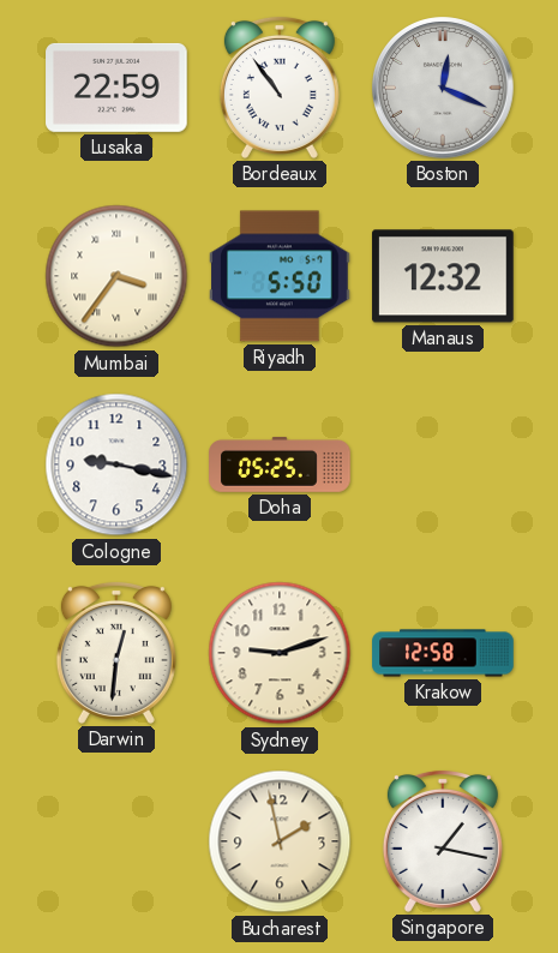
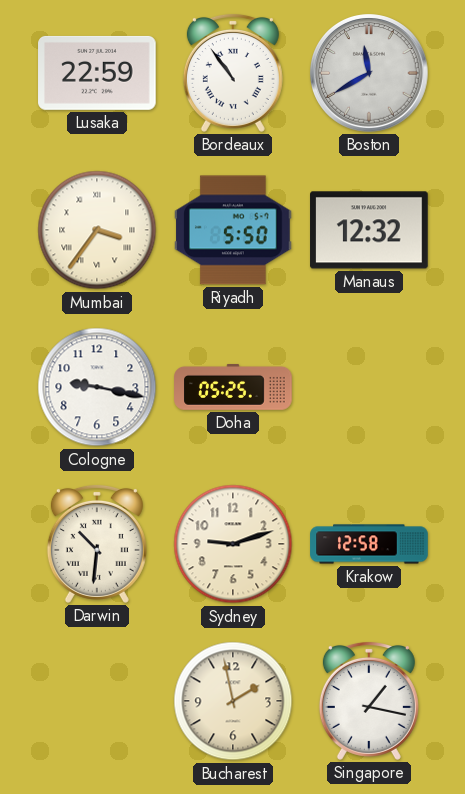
Boston: 12:19 -> 11:40
Darwin: 12:31 -> 10:31
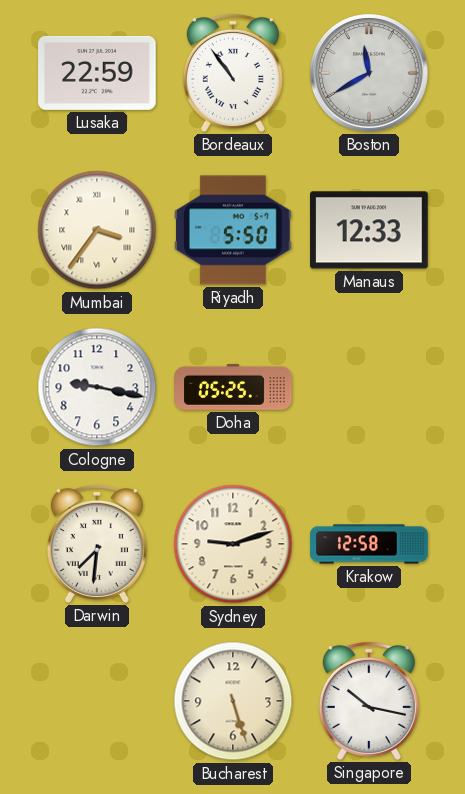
Manaus: 12:32 -> 12:33
Darwin: 10:31 -> 7:31
Bucharest: 1:58 -> 5:27
Singapore: 1:17 -> 10:17
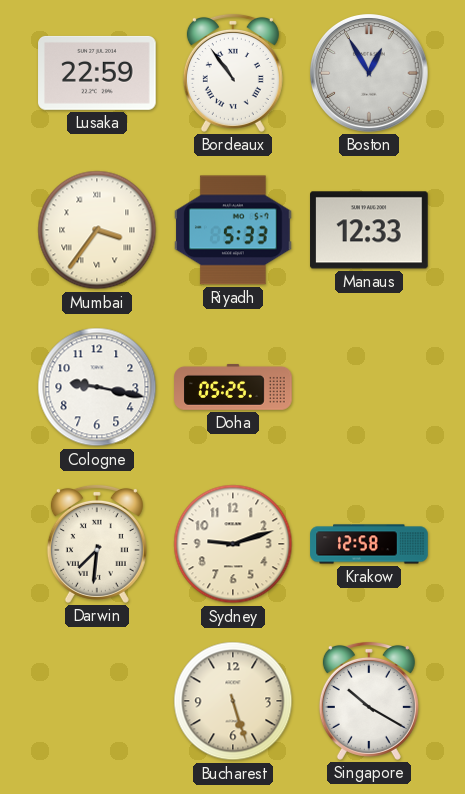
Boston: 11:40 -> 12:55
Riyadh: 5:50 -> 5:33
Singapore: 10:17 -> 10:20
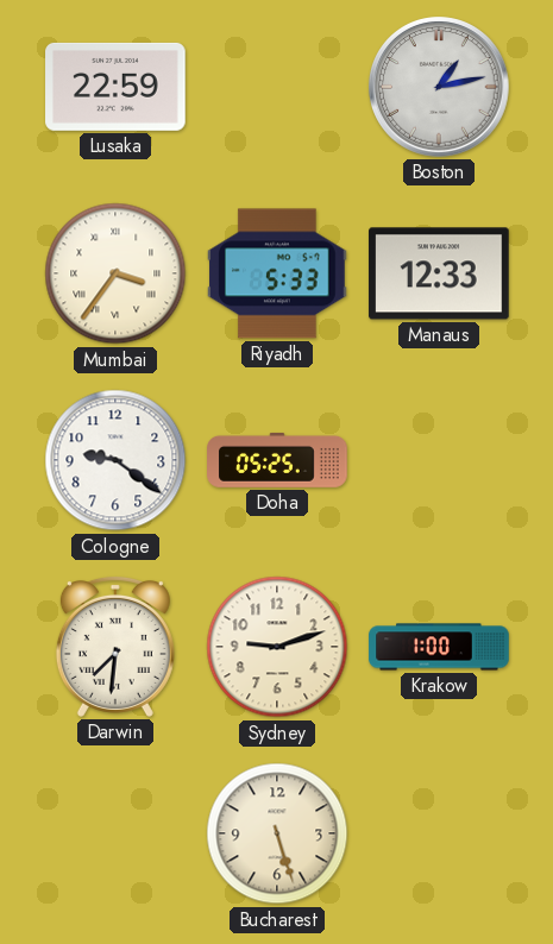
Bordeaux: 10:54 -> none
Boston: 12:55 -> 1:13
Cologne: 9:17 -> 9:21
Krakow: 12:58 -> 1:00
Singapore: 10:20 -> none
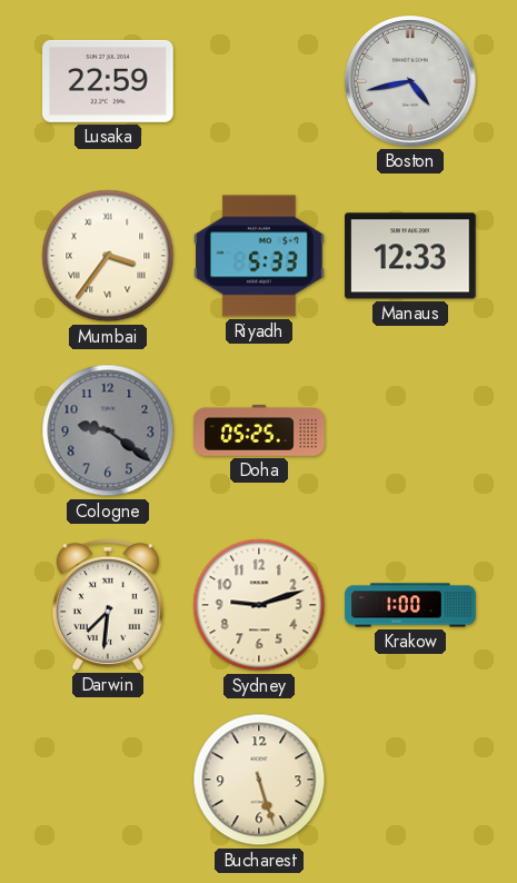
Boston: 1:13 -> 4:43
Cologne dial: white -> grey
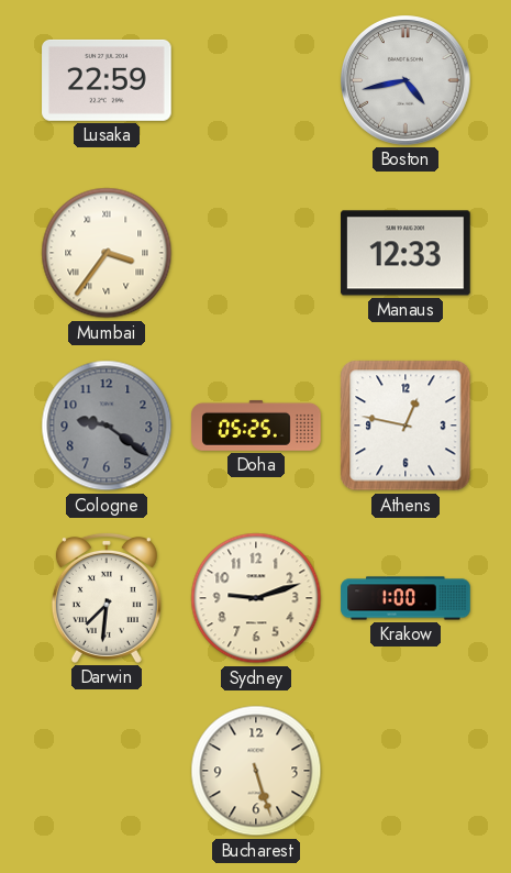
Riyadh: 5:33 -> none
Athens: none -> 12:47
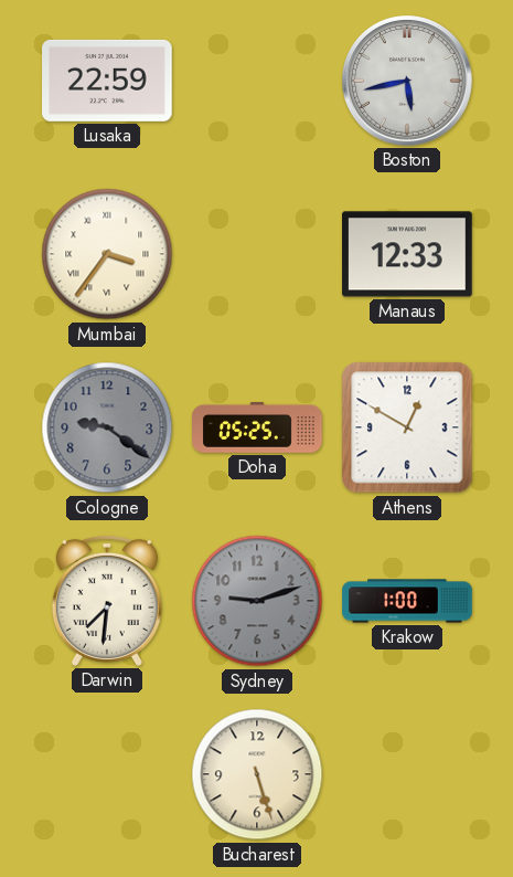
Boston: 4:43 -> 5:43
Athens: 12:47 -> 12:50
Sydney dial: cream -> grey
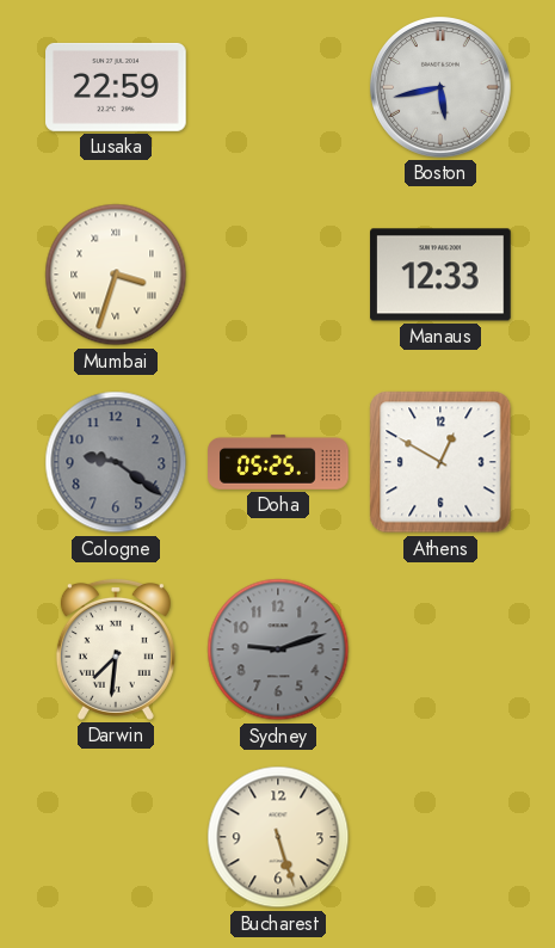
Mumbai: 3:36 -> 3:33
Krakow: 1:00 -> none
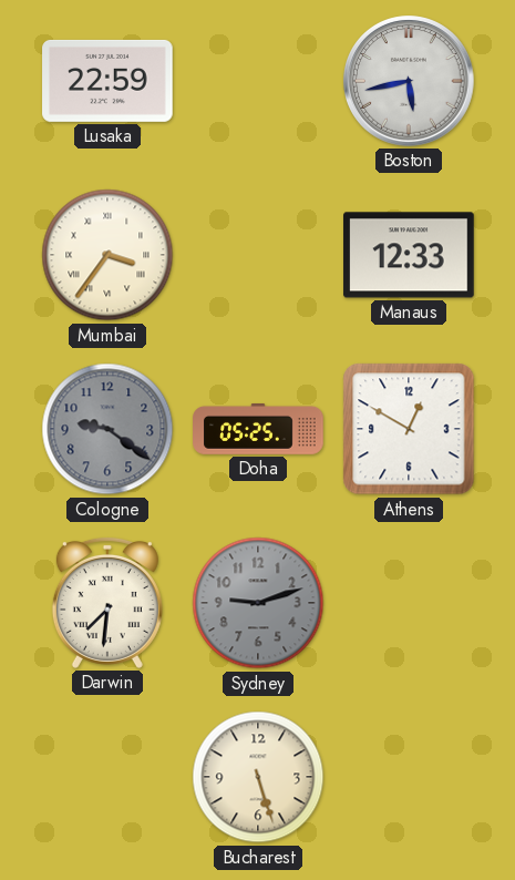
Mumbai: 3:33 -> 3:36
